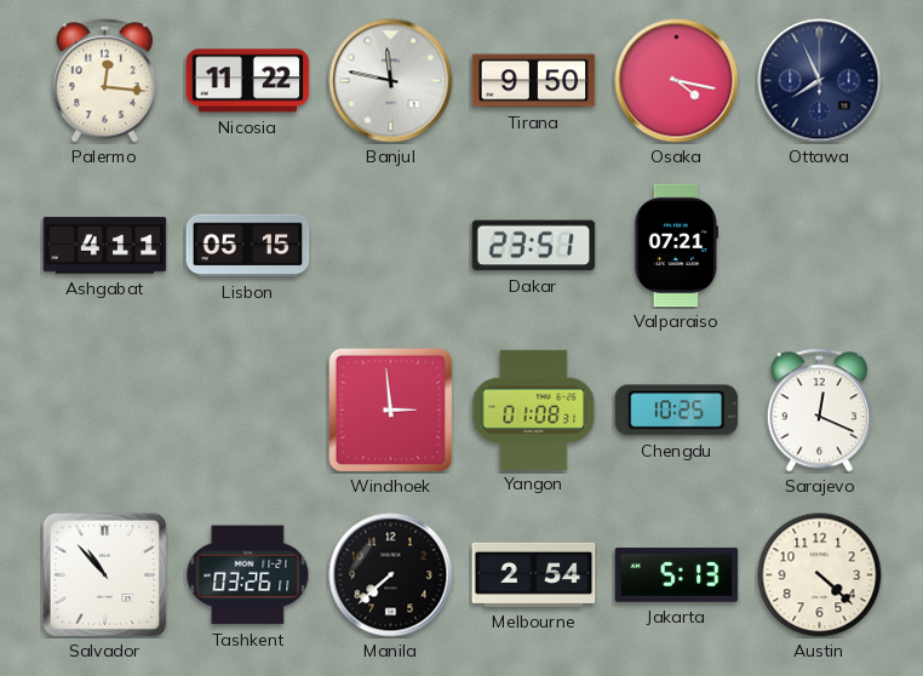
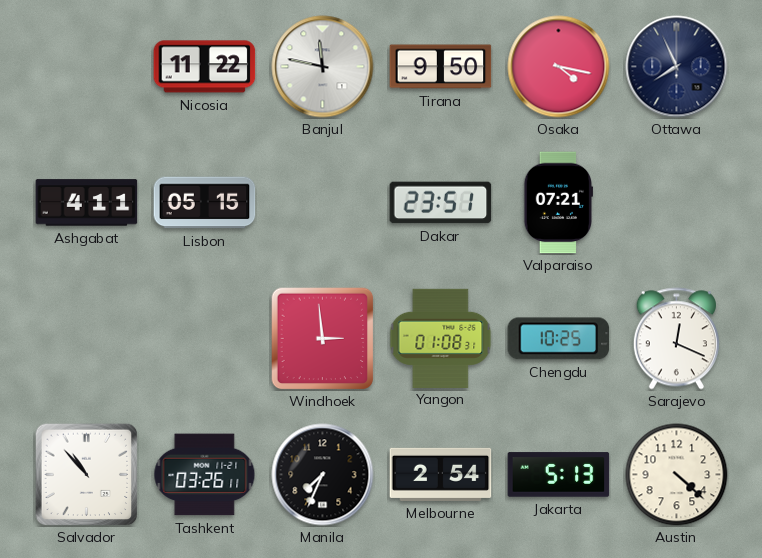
Palermo: 12:16 -> none
Manila: 7:38 -> 7:34
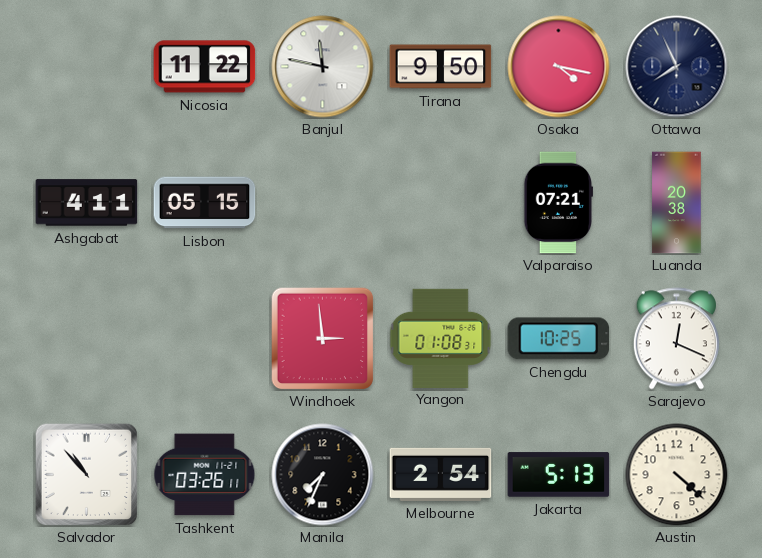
Dakar: 23:51 -> none
Luanda: none -> 20:38
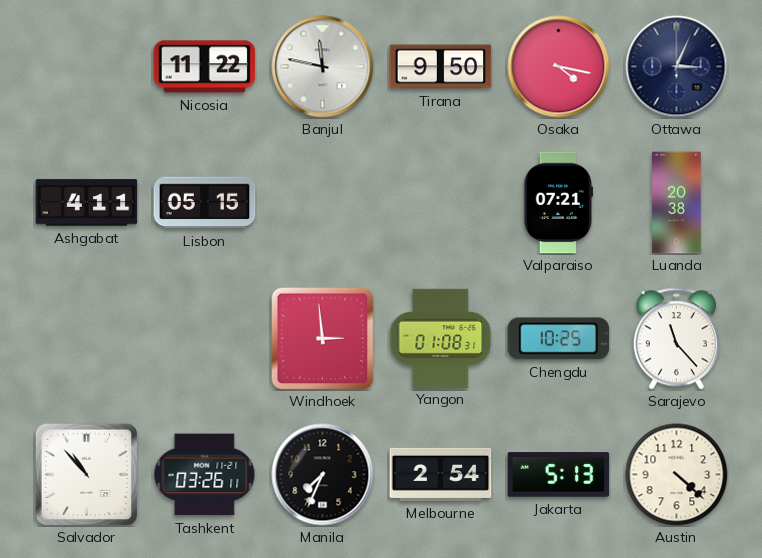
Ottawa: 7:56 -> 3:04
Sarajevo: 12:19 -> 11:23
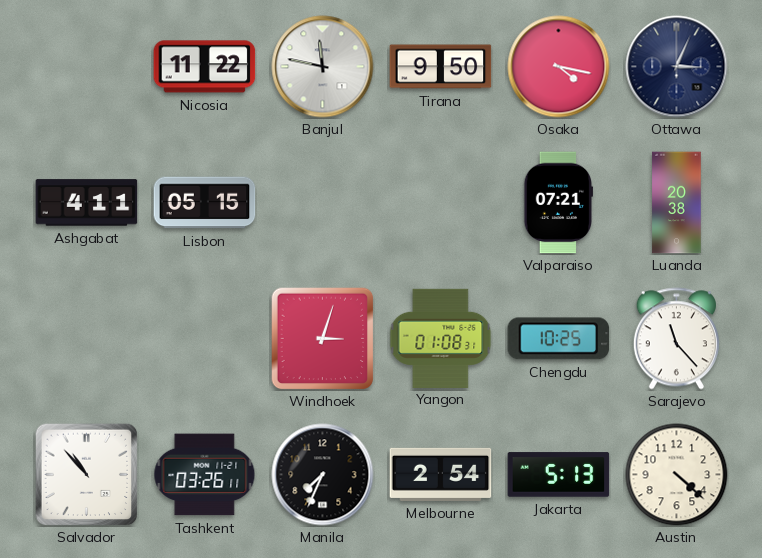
Windhoek: 2:59 -> 3:03
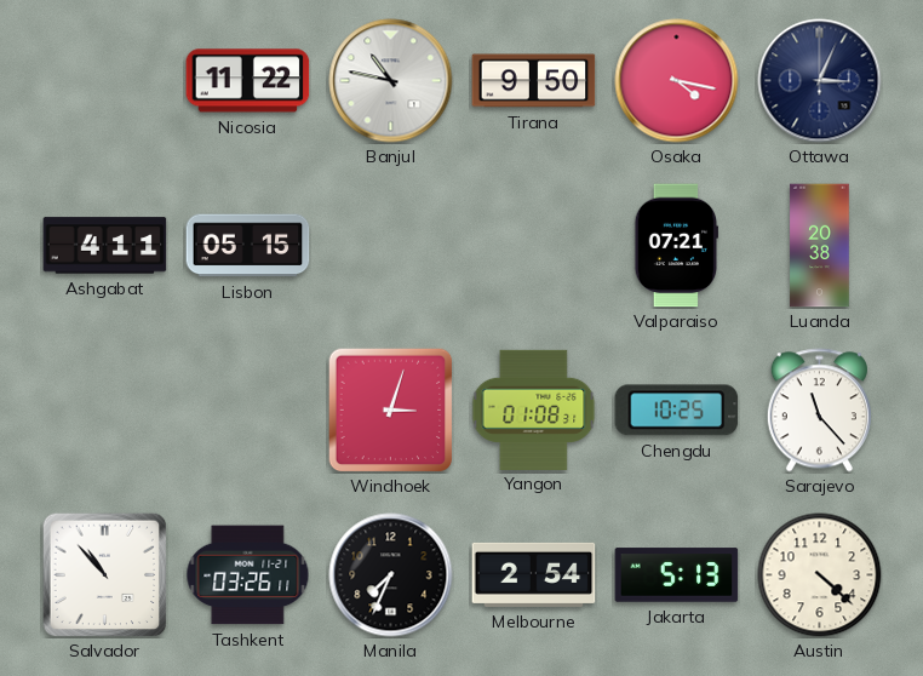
Banjul: 11:47 -> 10:47
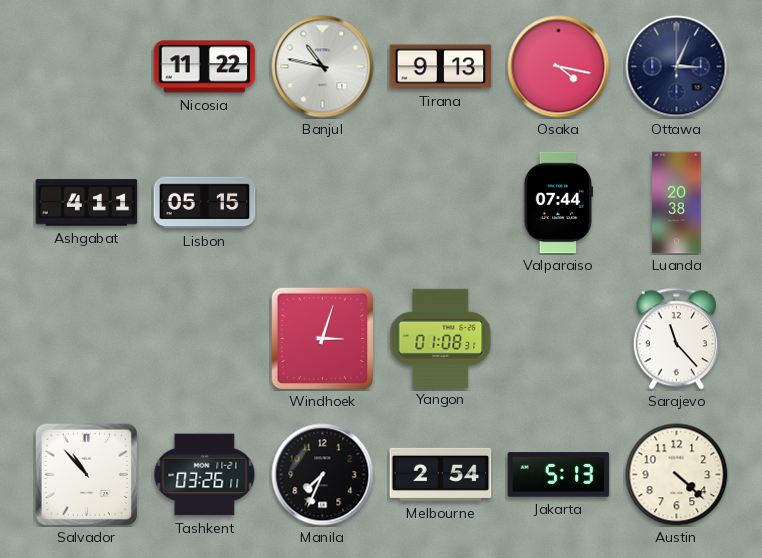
Tirana: 9:50 -> 9:13
Valparaiso: 07:21 -> 07:44
Chengdu: 10:25 -> none
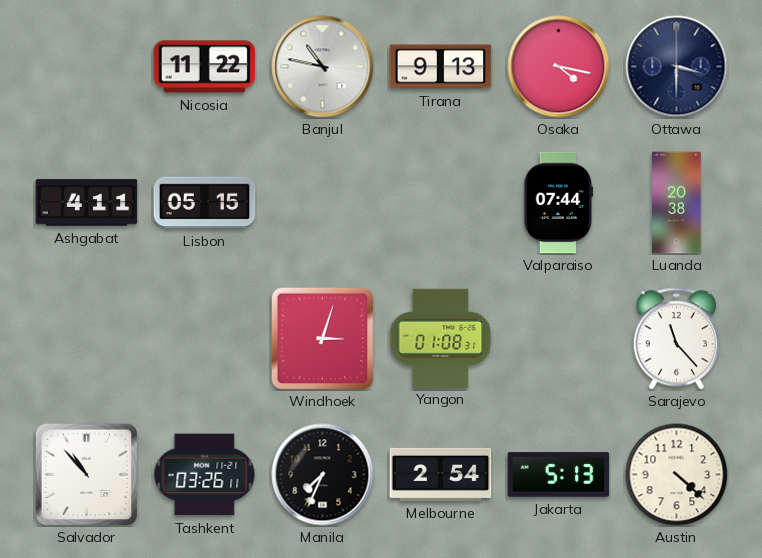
Ottawa: 3:04 -> 3:30
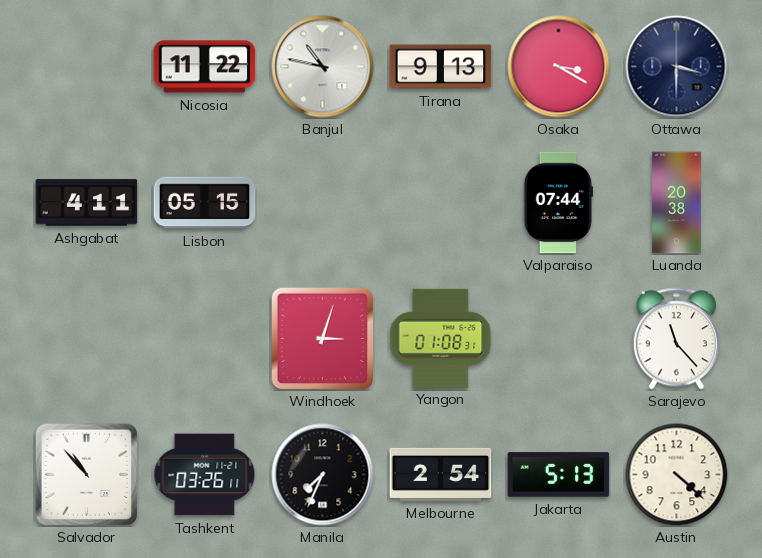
Osaka: 4:17 -> 3:20
